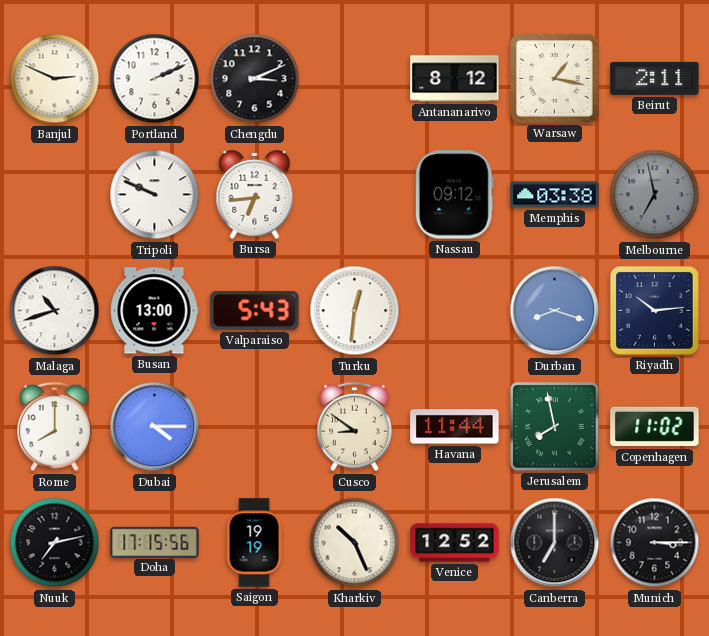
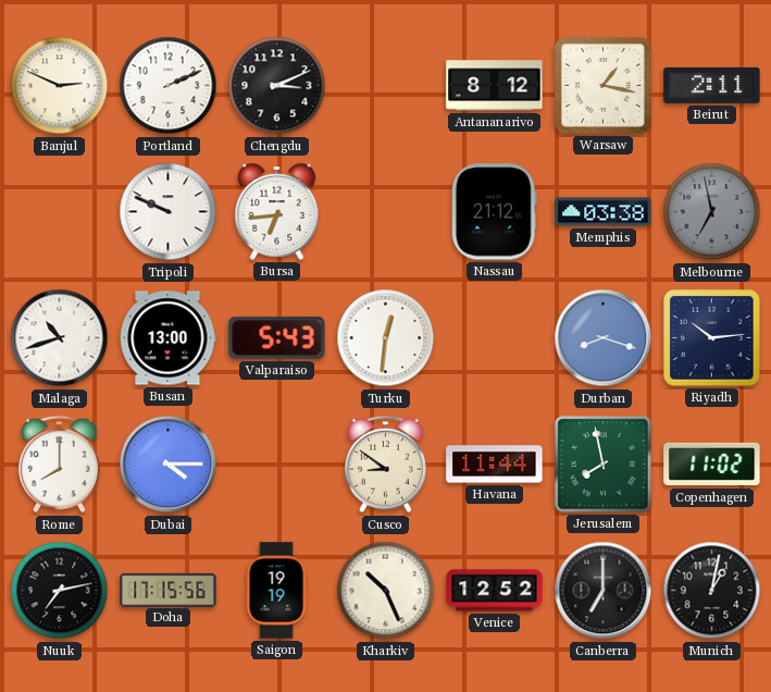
Nassau: 09:12 -> 21:12
Munich: 3:15 -> 1:02
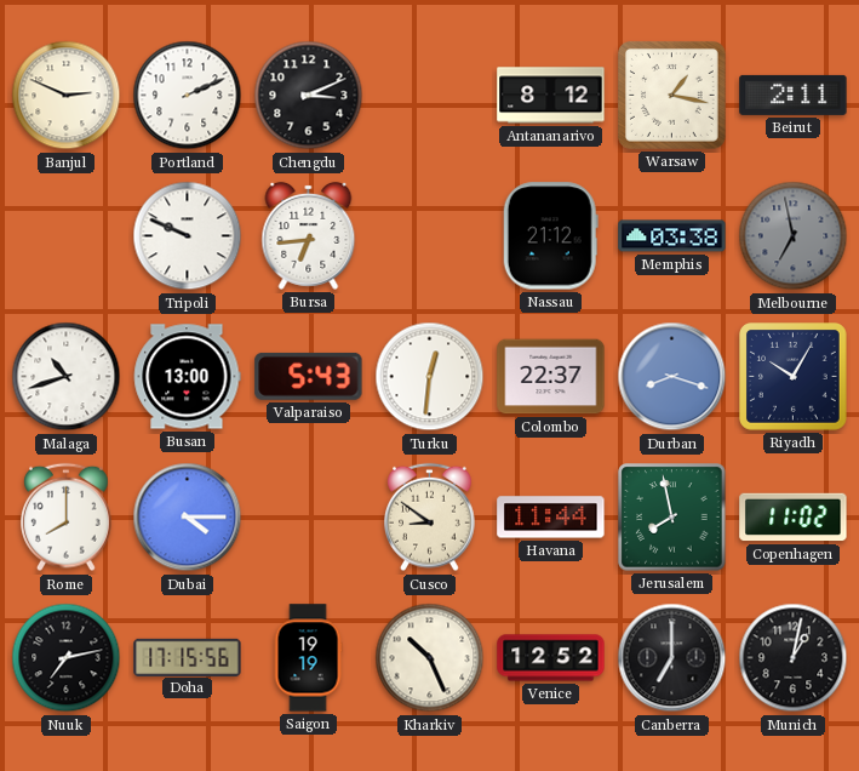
Colombo: none -> 22:37
Riyadh: 10:14 -> 10:05
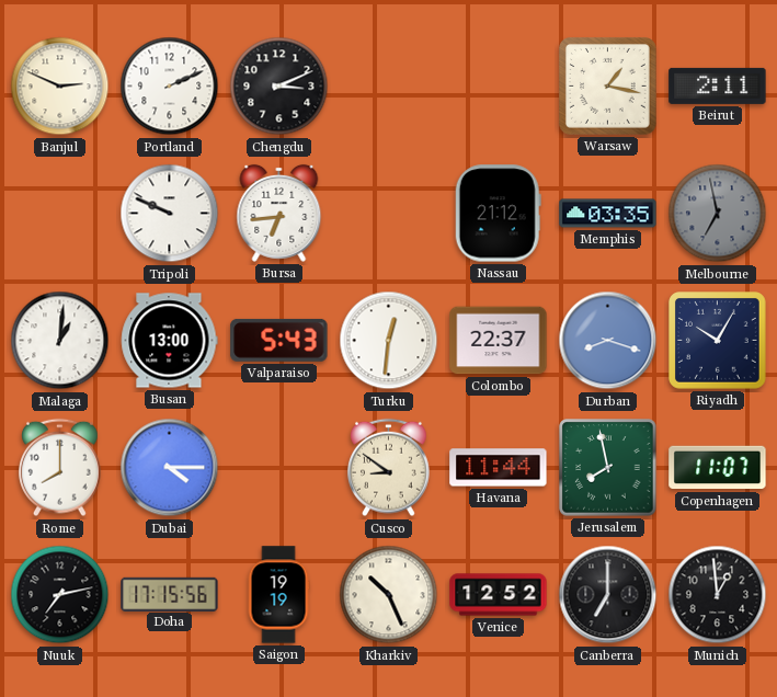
Antananarivo: 8:12 -> none
Memphis: 03:38 -> 03:35
Malaga: 10:42 -> 1:01
Copenhagen: 11:02 -> 11:07
Munich: 1:02 -> 12:59
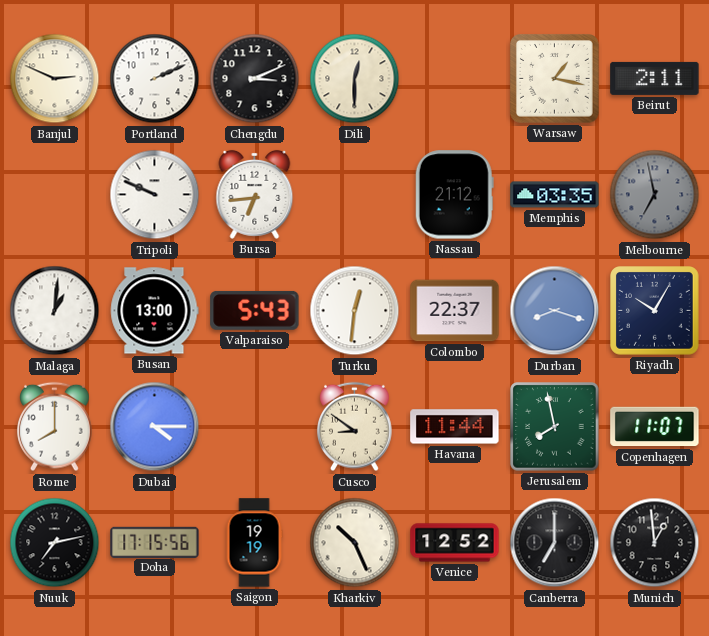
Dili: none -> 12:30
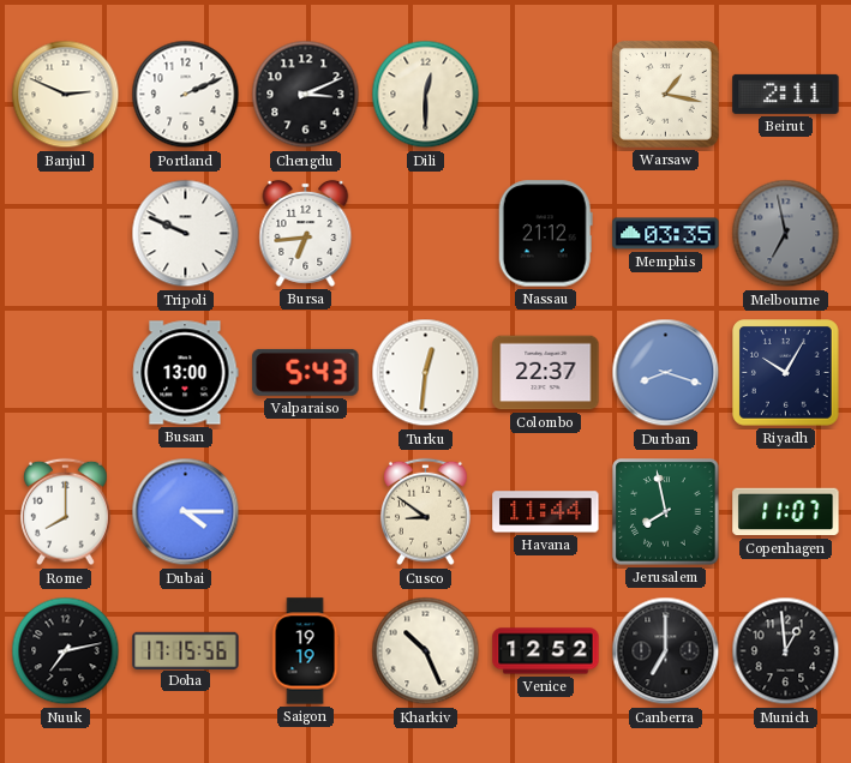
Malaga: 1:01 -> none
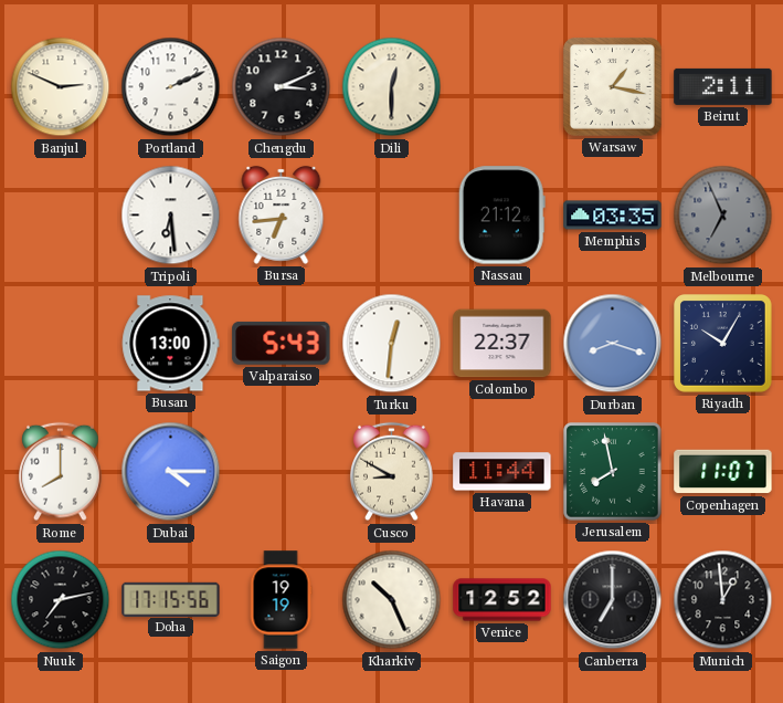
Tripoli: 9:49 -> 6:29
Melbourne: 6:58 -> 6:56
Cusco: 8:51 -> 8:50
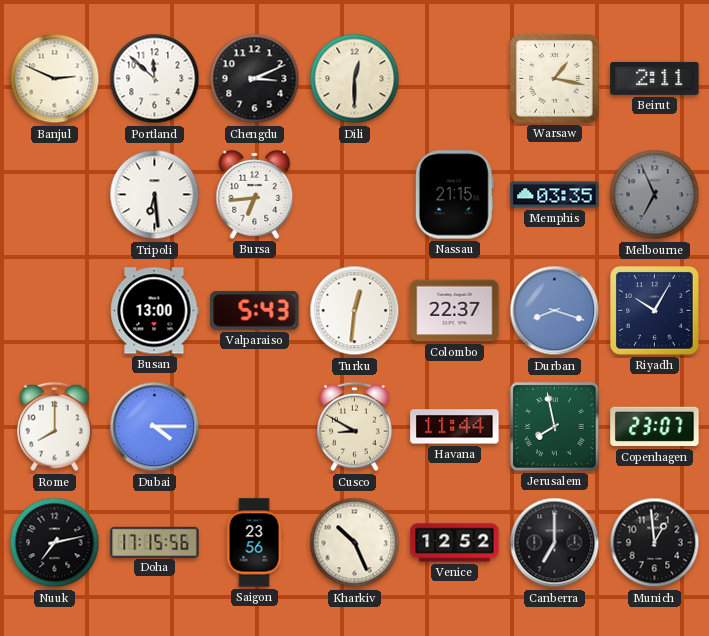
Portland: 2:11 -> 11:52
Nassau: 21:12 -> 21:15
Copenhagen: 11:07 -> 23:07
Saigon: 19:19 -> 23:56
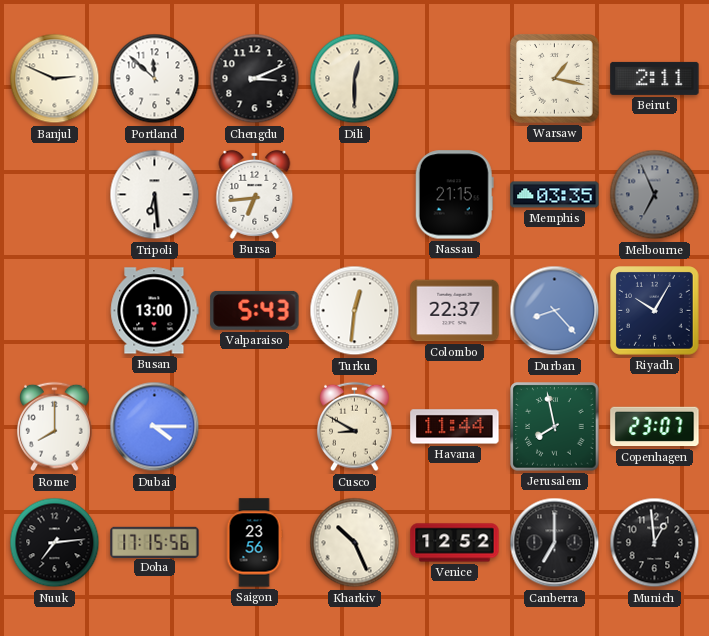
Durban: 8:18 -> 8:23
Nuuk: 7:13 -> 7:14
